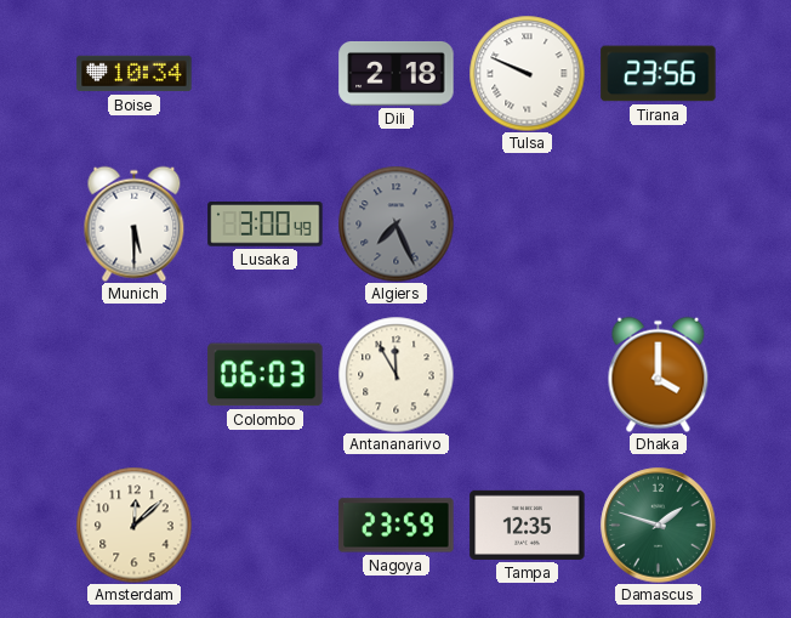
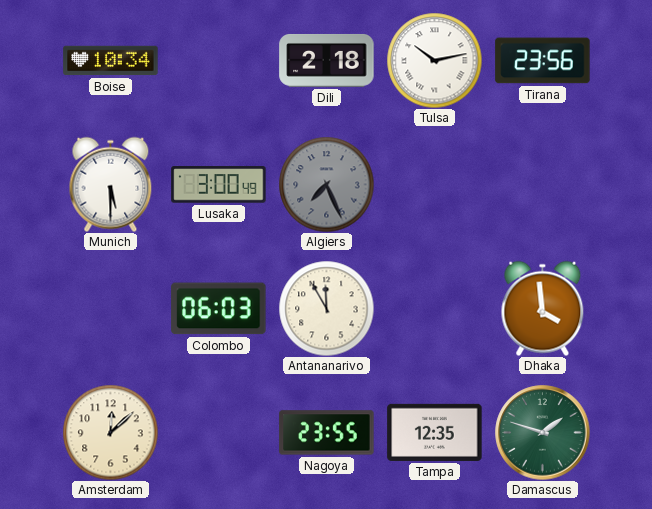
Tulsa: 9:49 -> 10:13
Dhaka: 4:00 -> 3:59
Nagoya: 23:59 -> 23:55
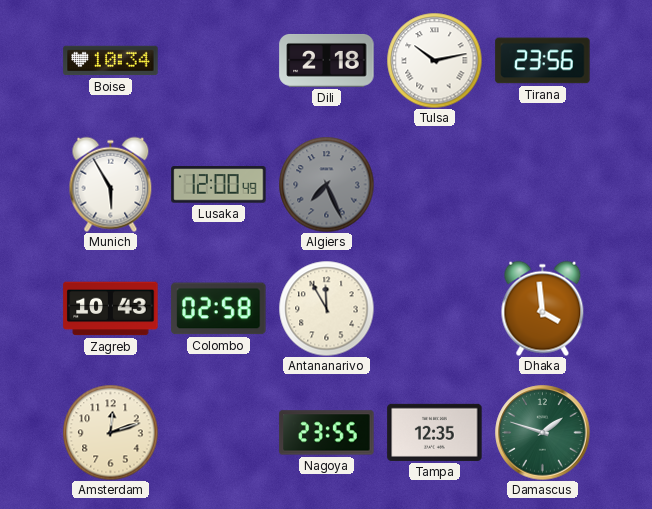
Munich: 5:30 -> 5:55
Lusaka: 3:00 -> 12:00
Zagreb: none -> 10:43
Colombo: 06:03 -> 02:58
Amsterdam: 12:08 -> 12:12
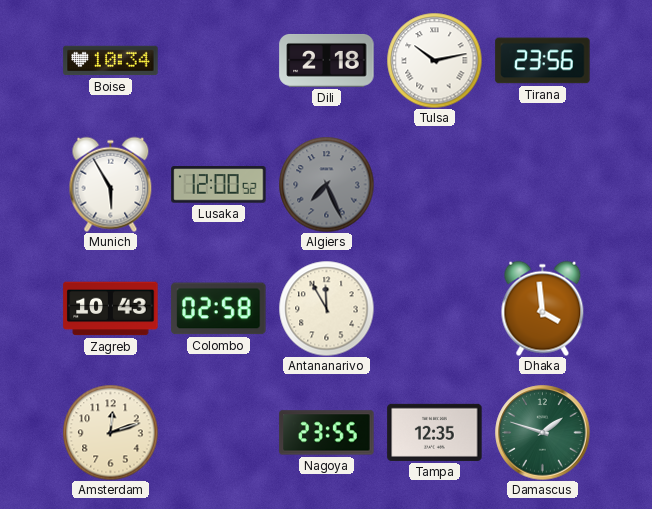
Lusaka: 12:00:49 -> 12:00:52
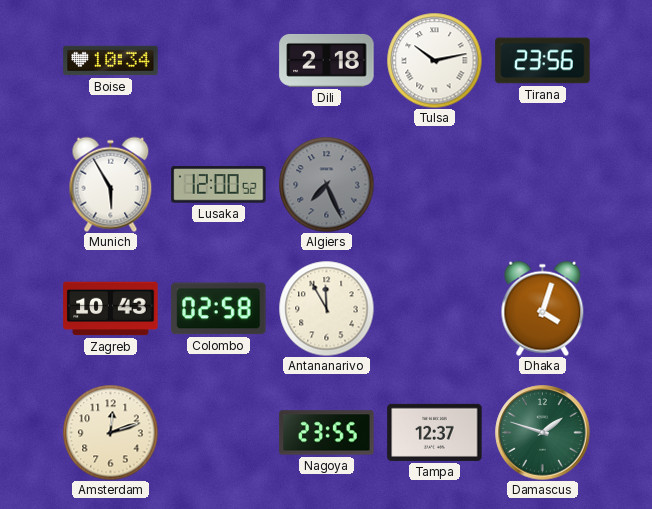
Dhaka: 3:59 -> 4:03
Tampa: 12:35 -> 12:37
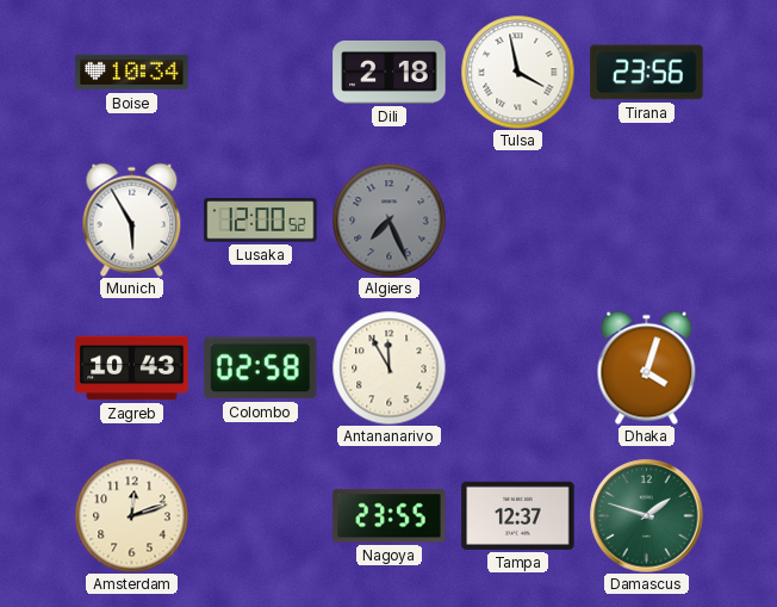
Tulsa: 10:13 -> 3:58
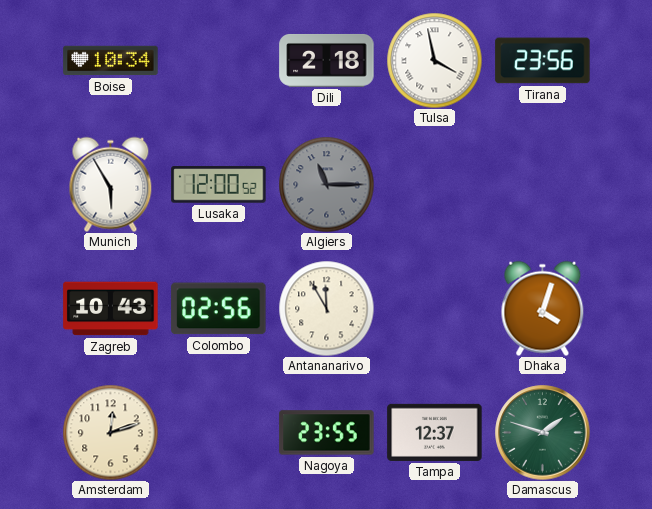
Algiers: 7:26 -> 11:15
Colombo: 02:58 -> 02:56
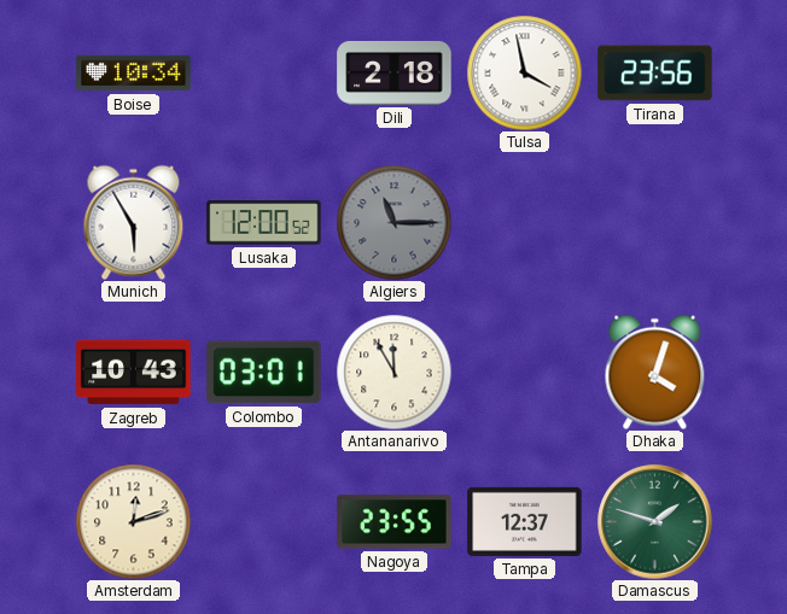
Colombo: 02:56 -> 03:01
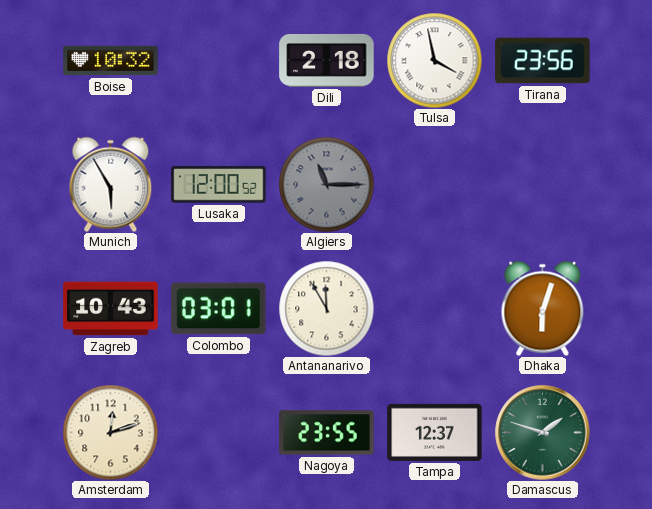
Boise: 10:34 -> 10:32
Dhaka: 4:03 -> 6:03
